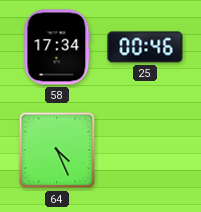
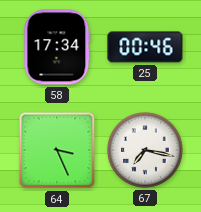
64: 4:26 -> 3:26
67: none -> 7:17
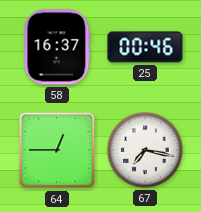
58: 17:34 -> 16:37
64: 3:26 -> 12:45
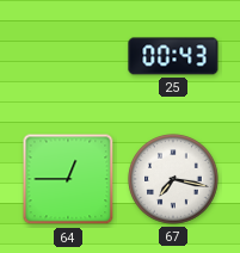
58: 16:37 -> none
25: 00:46 -> 00:43
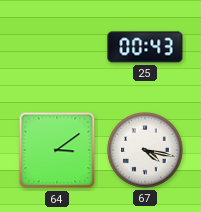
64: 12:45 -> 3:09
67: 7:17 -> 4:17
